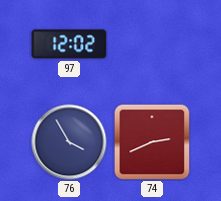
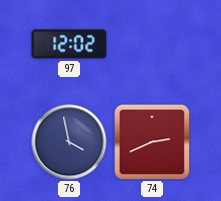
76: 3:55 -> 3:58
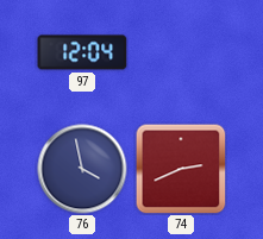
97: 12:02 -> 12:04
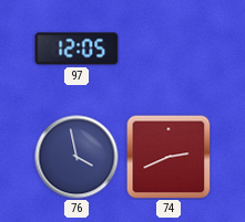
97: 12:04 -> 12:05
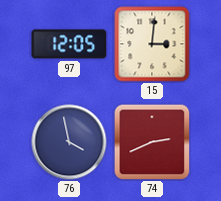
15: none -> 3:01
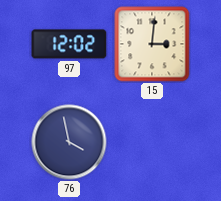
97: 12:05 -> 12:02
74: 2:41 -> none
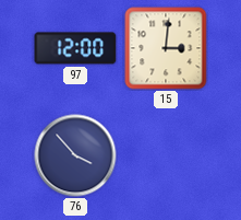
97: 12:02 -> 12:00
76: 3:58 -> 3:53
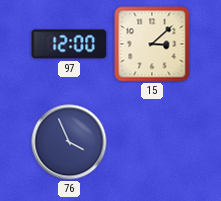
15: 3:01 -> 3:08
76: 3:53 -> 3:56
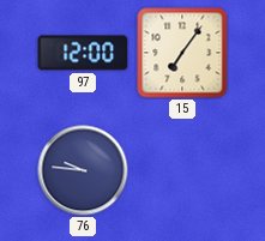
15: 3:08 -> 7:06
76: 3:56 -> 9:46
